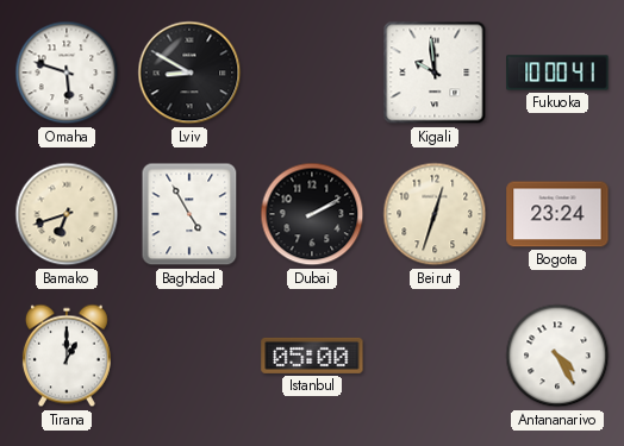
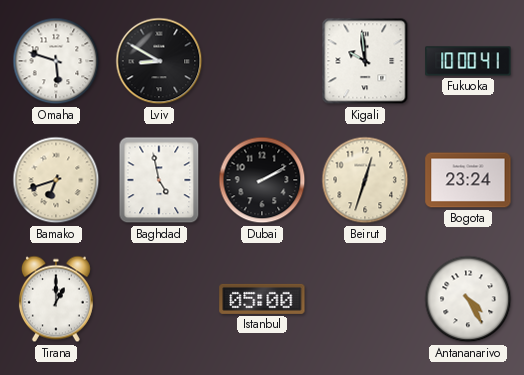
Baghdad: 4:55 -> 4:58
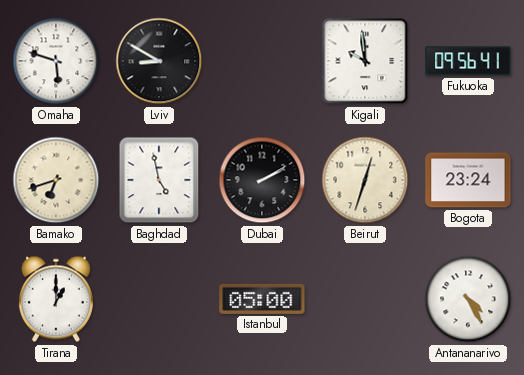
Fukuoka: 10:00 -> 09:56
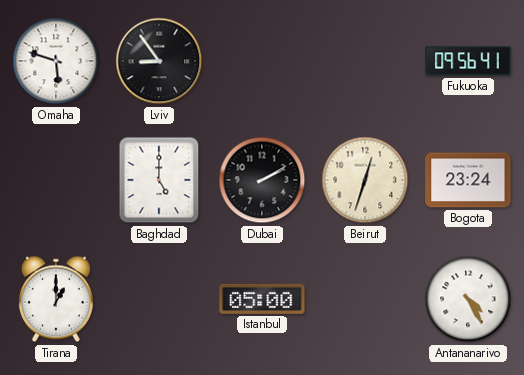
Lviv: 8:50 -> 8:54
Kigali: 9:59 -> none
Bamako: 6:42 -> none
Baghdad: 4:58 -> 5:00
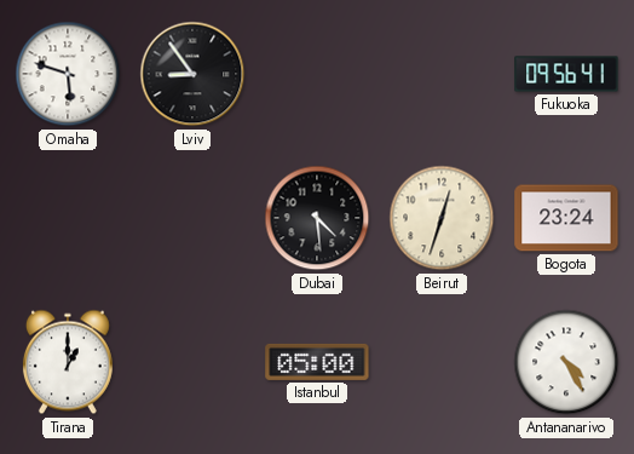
Baghdad: 5:00 -> none
Dubai: 2:10 -> 4:29
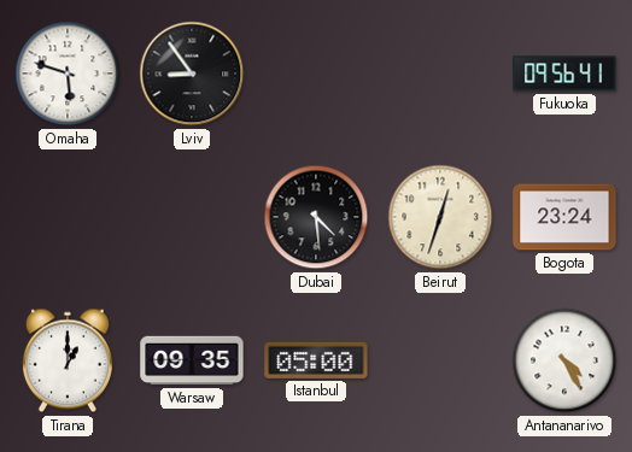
Warsaw: none -> 09:35
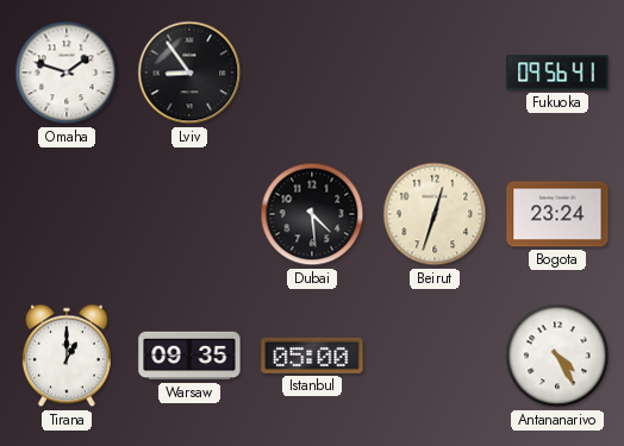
Omaha: 5:48 -> 1:48
